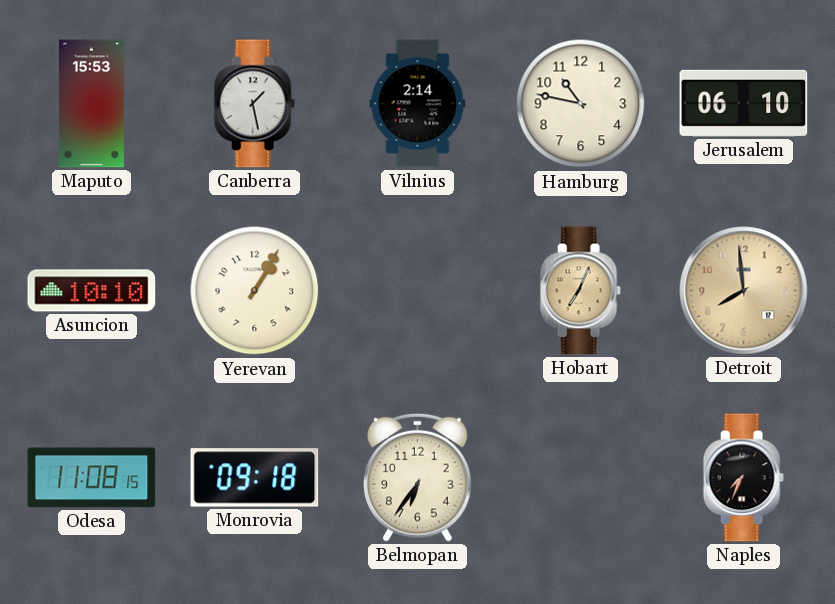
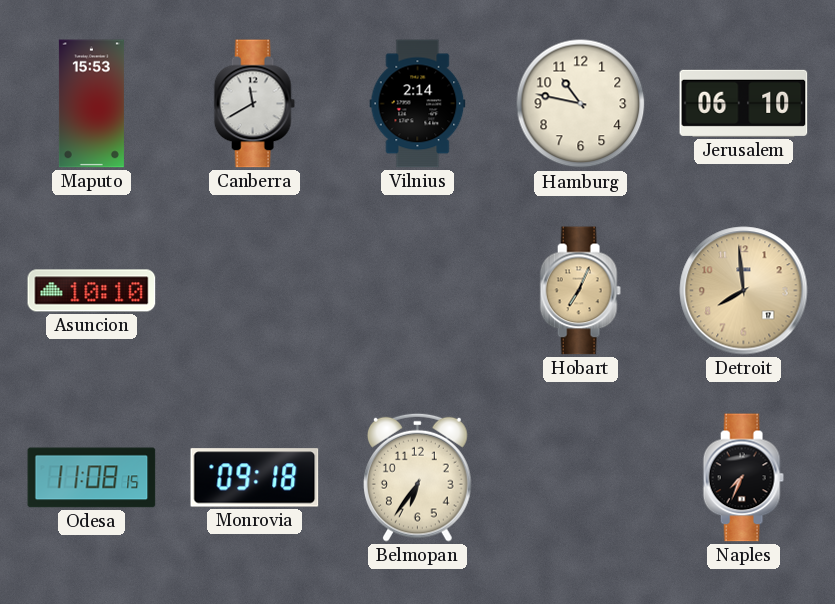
Canberra: 1:28 -> 11:40
Yerevan: 1:05 -> none
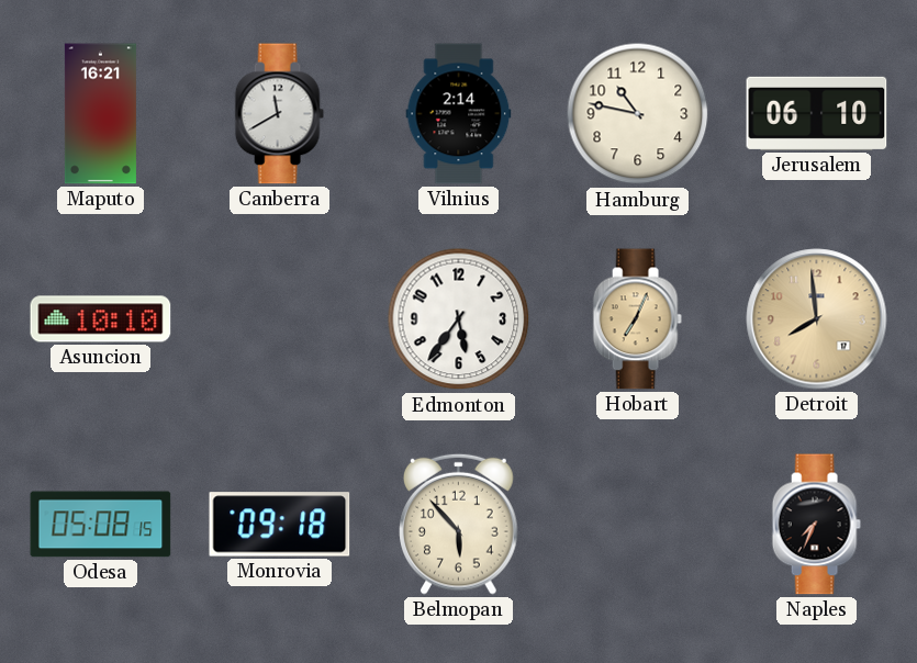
Maputo: 15:53 -> 16:21
Edmonton: none -> 5:36
Odesa: 11:08 -> 05:08
Belmopan: 6:36 -> 5:53
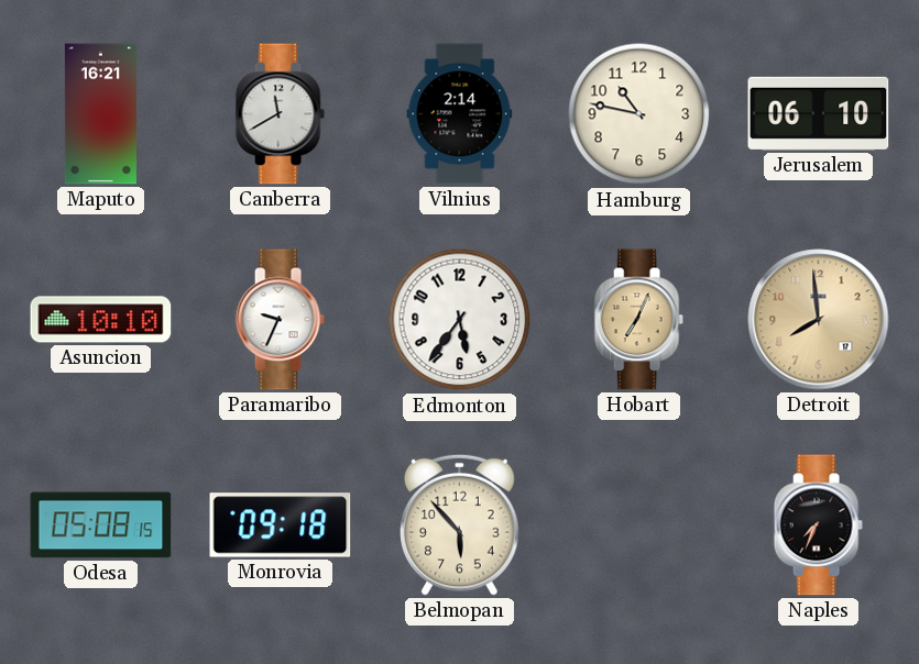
Paramaribo: none -> 9:34
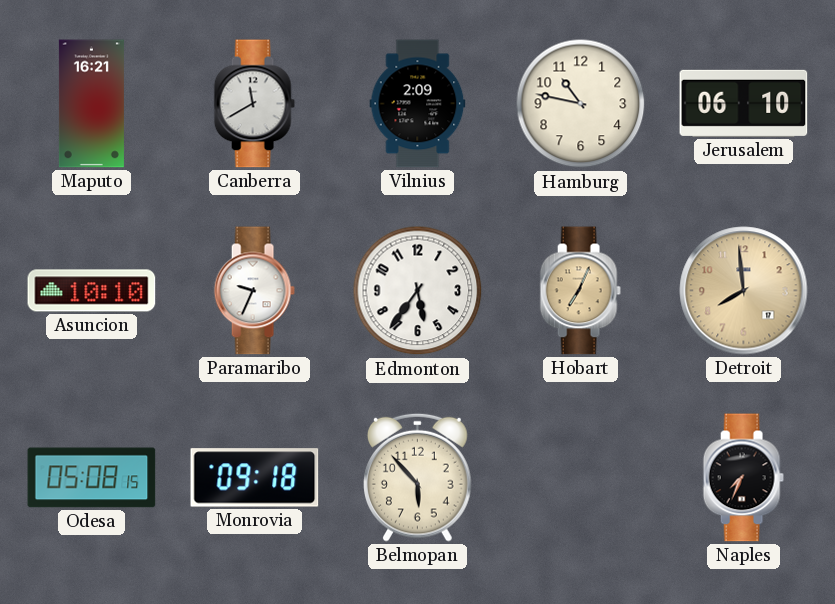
Vilnius: 2:14 -> 2:09
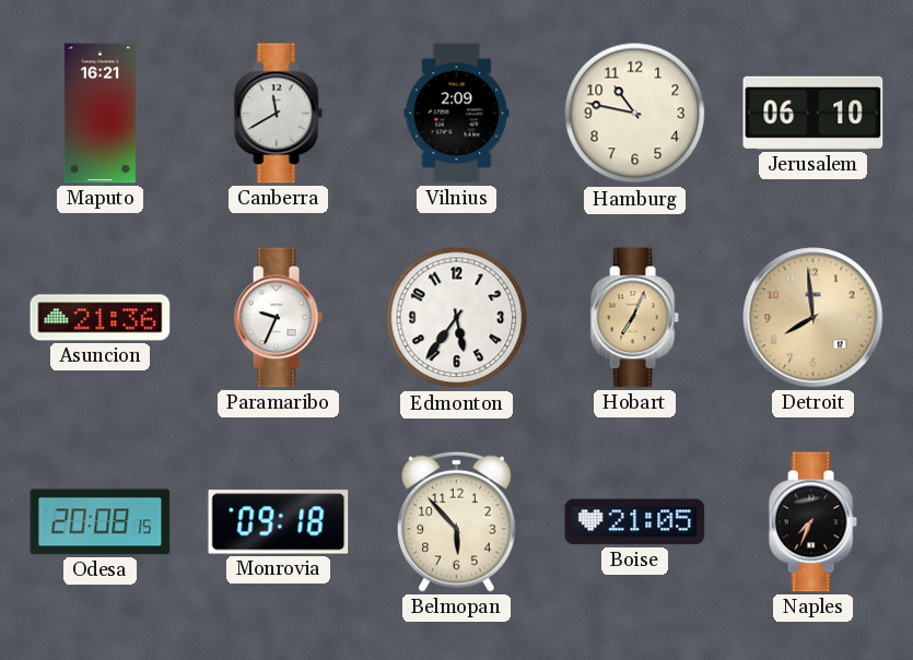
Asuncion: 10:10 -> 21:36
Odesa: 05:08 -> 20:08
Boise: none -> 21:05
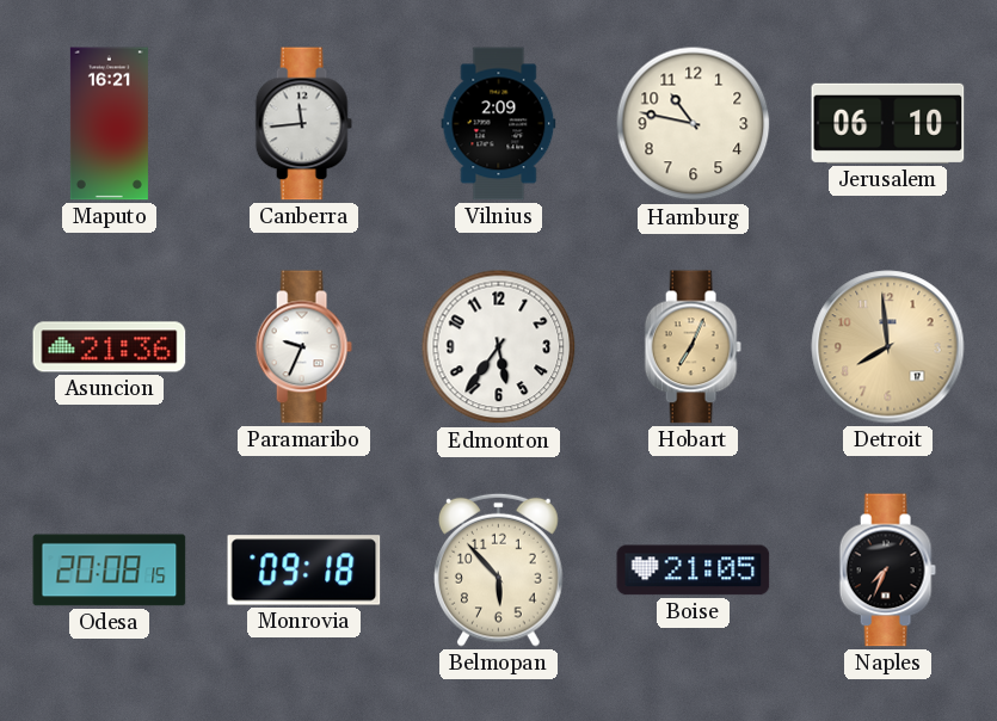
Canberra: 11:40 -> 11:44
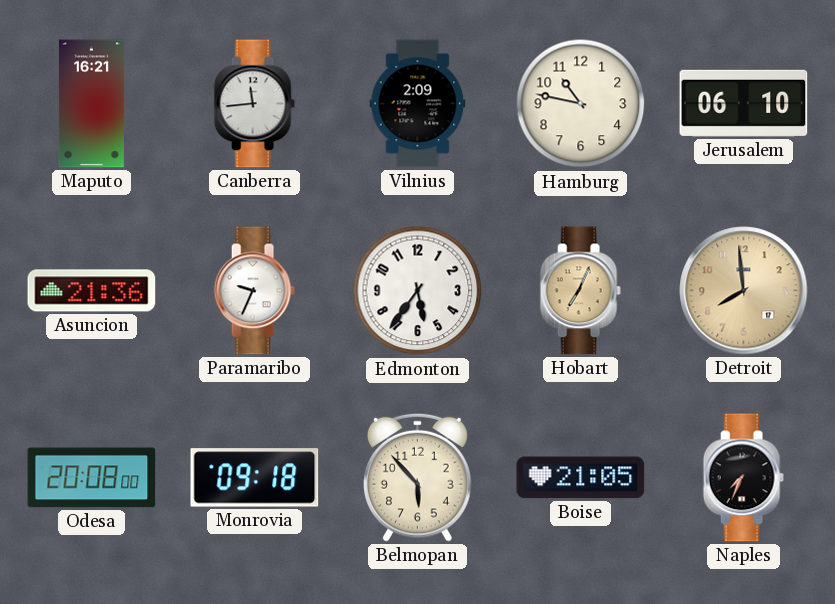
Odesa: 20:08:15 -> 20:08:00
